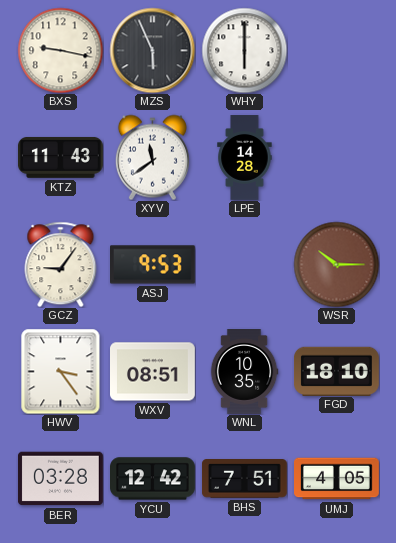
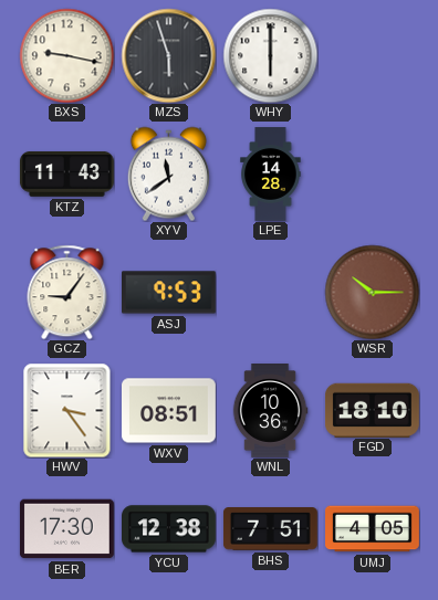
MZS: 5:56 -> 5:57
WNL: 10:35 -> 10:36
BER: 03:28 -> 17:30
YCU: 12:42 -> 12:38
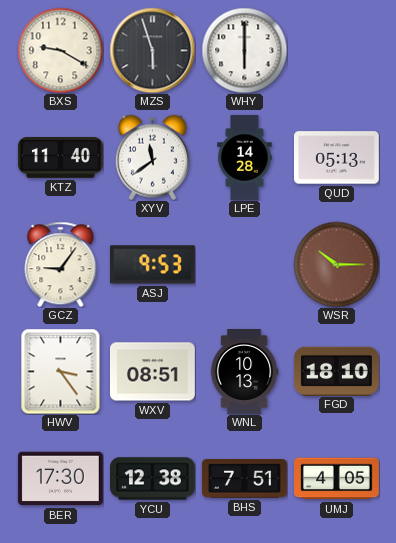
BXS: 9:17 -> 9:20
KTZ: 11:43 -> 11:40
QUD: none -> 05:13
WNL: 10:36 -> 10:13
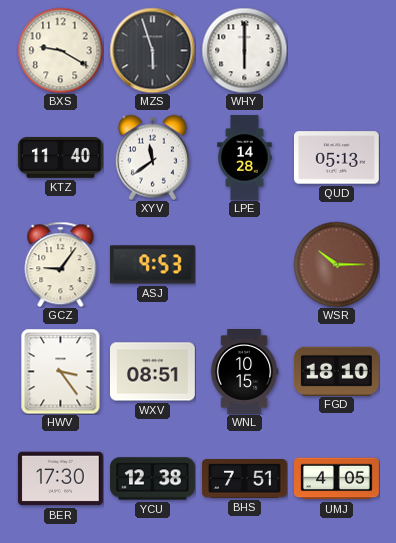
WNL: 10:13 -> 10:15
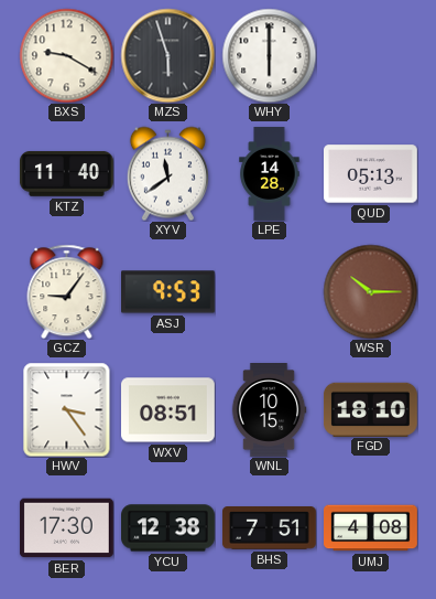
UMJ: 4:05 -> 4:08
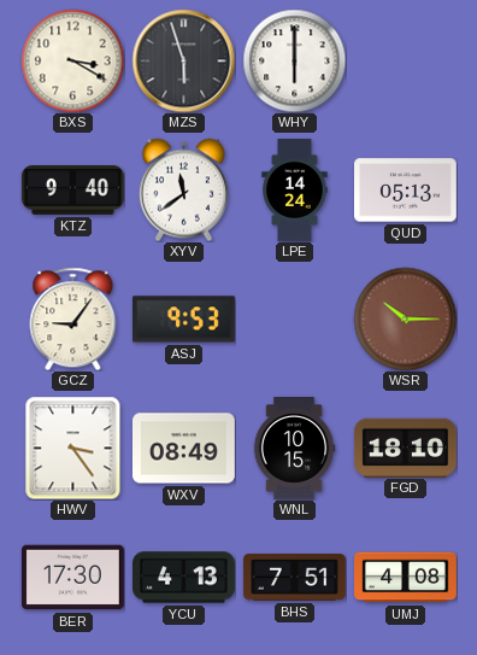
BXS: 9:20 -> 3:20
KTZ: 11:40 -> 9:40
LPE: 14:28 -> 14:24
WXV: 08:51 -> 08:49
YCU: 12:38 -> 4:13
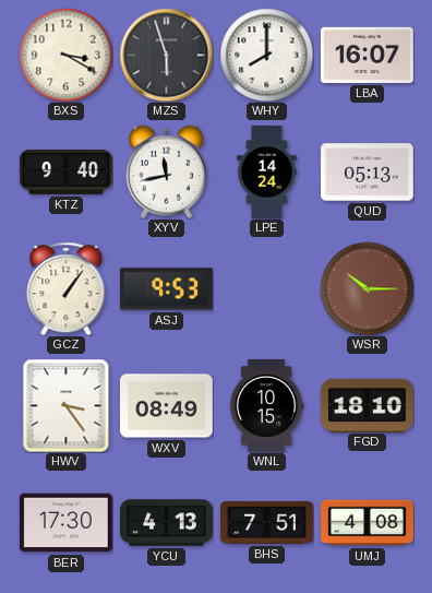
WHY: 6:00 -> 8:00
LBA: none -> 16:07
XYV: 11:39 -> 11:43
GCZ: 9:06 -> 1:06
